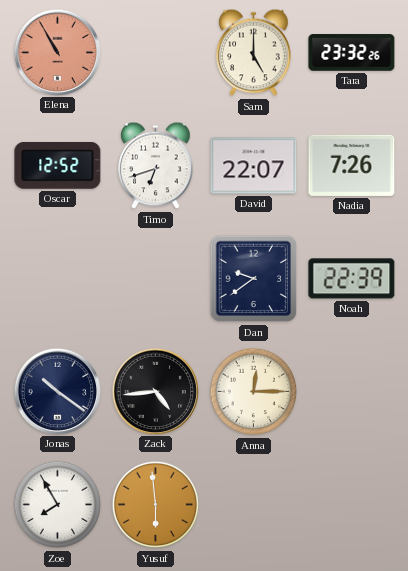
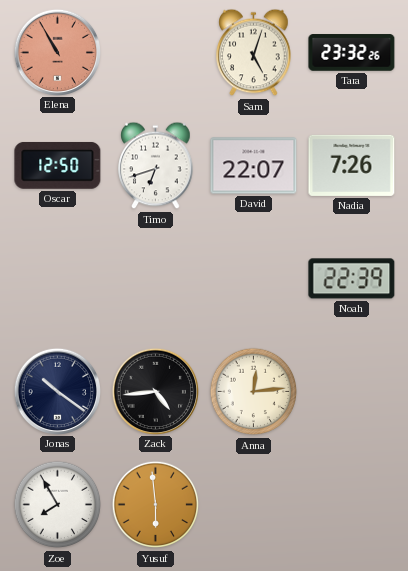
Sam: 5:00 -> 5:03
Oscar: 12:52 -> 12:50
Dan: 9:39 -> none
Anna: 12:15 -> 12:14
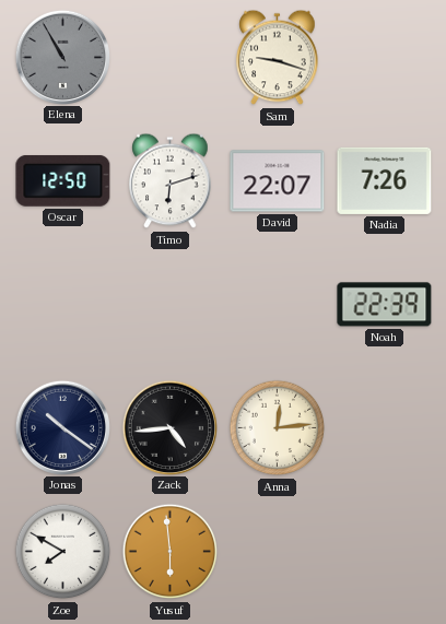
Elena dial: salmon -> grey
Sam: 5:03 -> 9:18
Tara: 23:32 -> none
Timo: 6:42 -> 6:12
Zoe: 7:55 -> 7:50
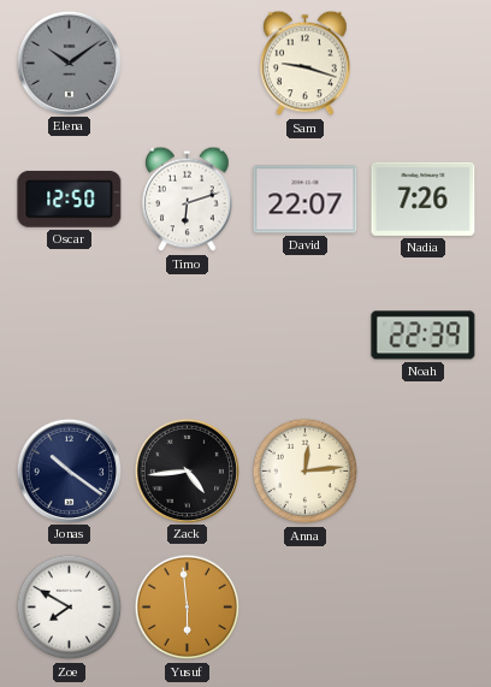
Elena: 10:55 -> 10:09
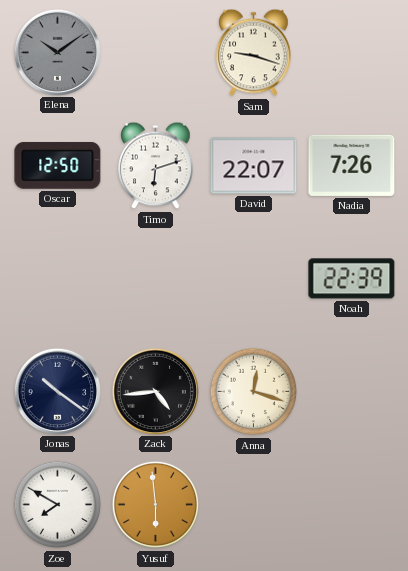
Anna: 12:14 -> 12:18
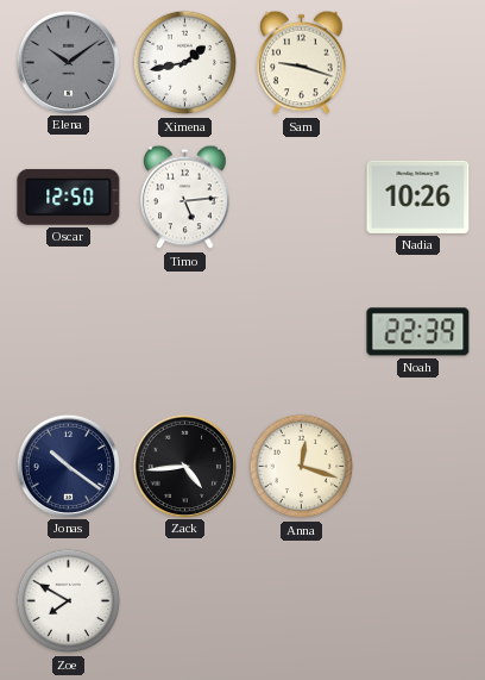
Ximena: none -> 1:43
Timo: 6:12 -> 5:14
David: 22:07 -> none
Nadia: 7:26 -> 10:26
Yusuf: 5:59 -> none
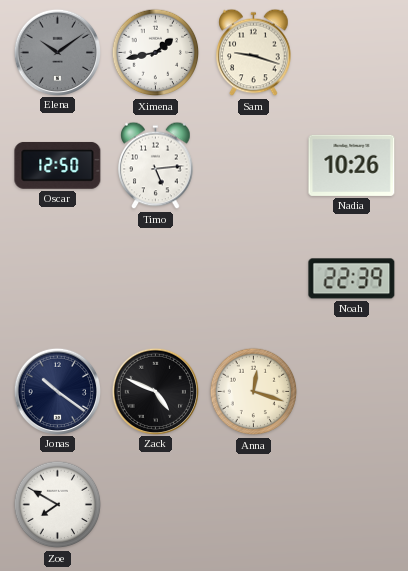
Zack: 4:44 -> 4:49
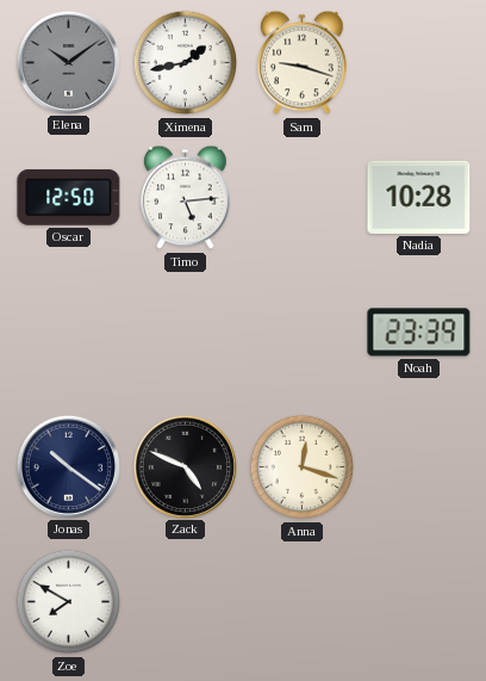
Nadia: 10:26 -> 10:28
Noah: 22:39 -> 23:39
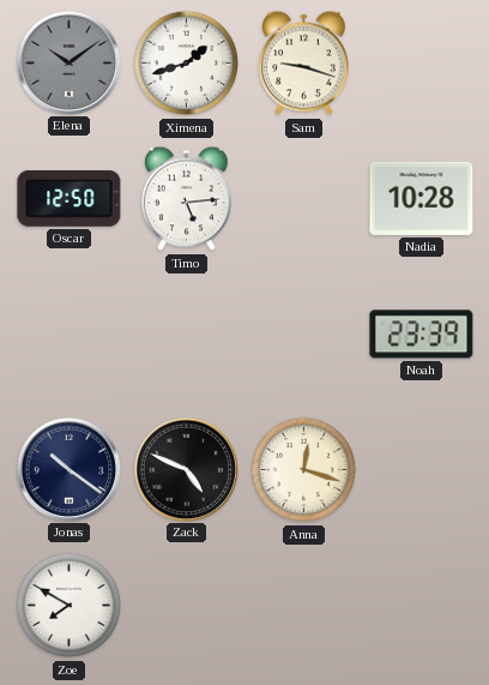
Ximena: 1:43 -> 1:42
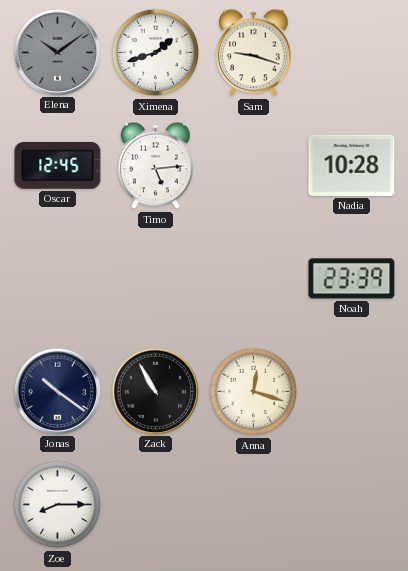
Oscar: 12:50 -> 12:45
Zack: 4:49 -> 10:55
Zoe: 7:50 -> 8:15
